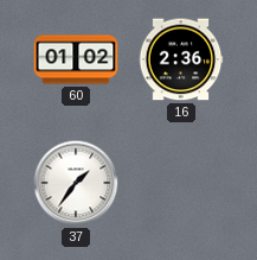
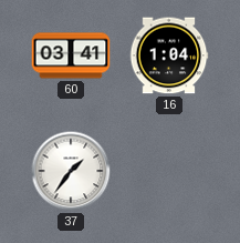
60: 01:02 -> 03:41
16: 2:36 -> 1:04
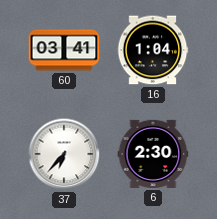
37: 1:36 -> 6:37
6: none -> 2:30
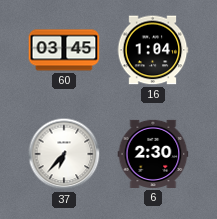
60: 03:41 -> 03:45
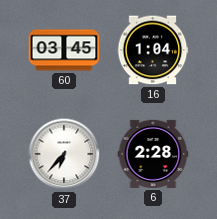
6: 2:30 -> 2:28
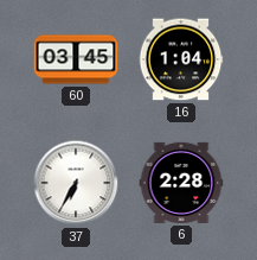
37: 6:37 -> 6:35
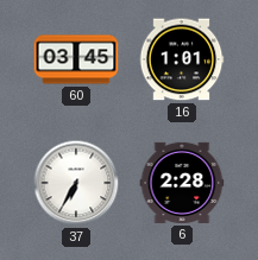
16: 1:04 -> 1:01
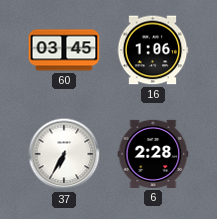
16: 1:01 -> 1:06
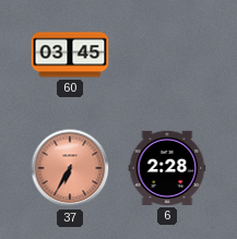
16: 1:06 -> none
37 dial: white -> salmon
